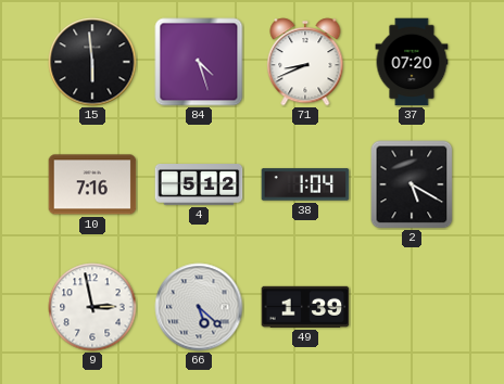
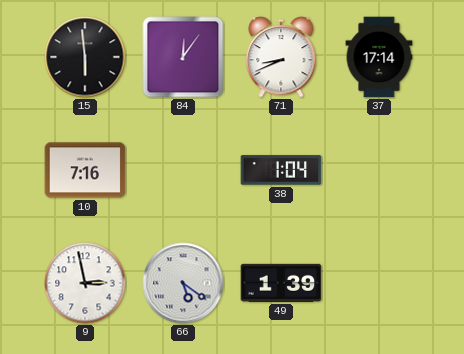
84: 4:27 -> 12:06
37: 07:20 -> 17:14
4: 5:12 -> none
2: 5:20 -> none
66: 5:22 -> 5:21
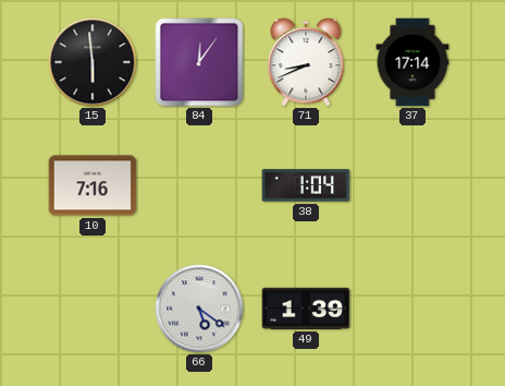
9: 2:58 -> none
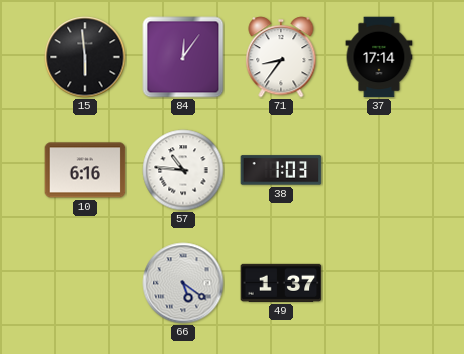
71: 8:41 -> 8:36
10: 7:16 -> 6:16
57: none -> 10:46
38: 1:04 -> 1:03
49: 1:39 -> 1:37
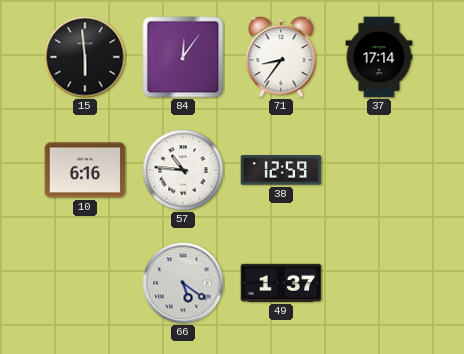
38: 1:03 -> 12:59
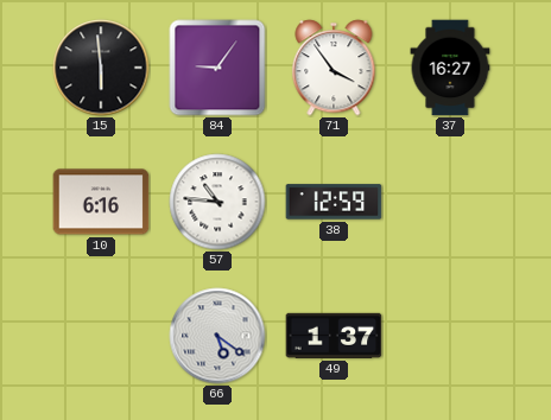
84: 12:06 -> 9:06
71: 8:36 -> 3:54
37: 17:14 -> 16:27
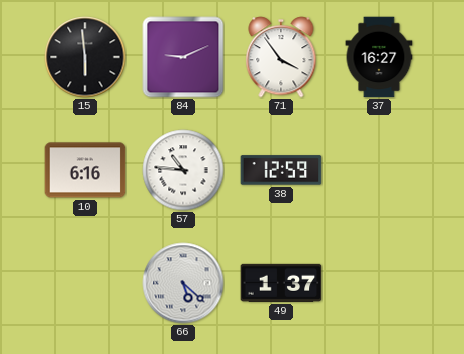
84: 9:06 -> 9:11
66: 5:21 -> 5:22
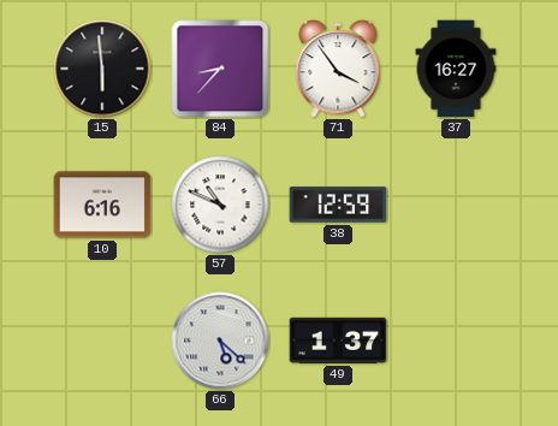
84: 9:11 -> 8:37
57: 10:46 -> 10:49
